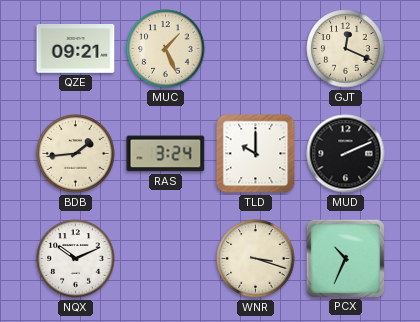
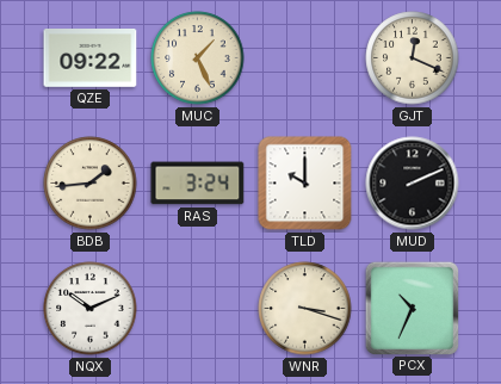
QZE: 09:21 -> 09:22
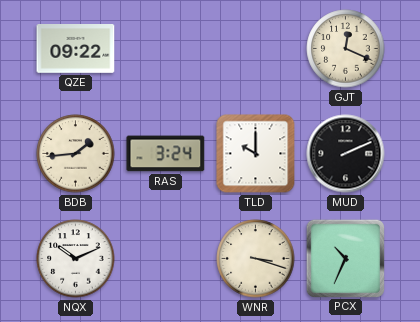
MUC: 1:26 -> none
